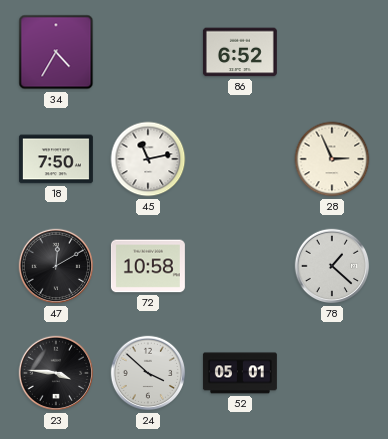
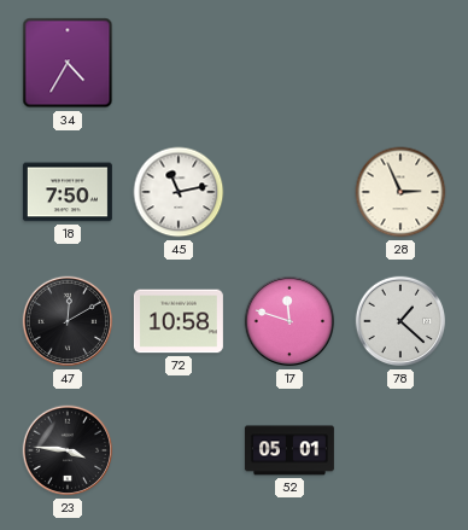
86: 6:52 -> none
17: none -> 11:48
24: 3:52 -> none
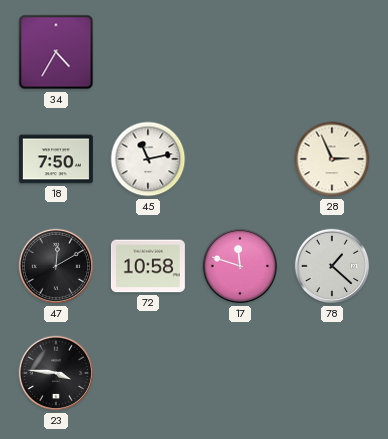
52: 05:01 -> none
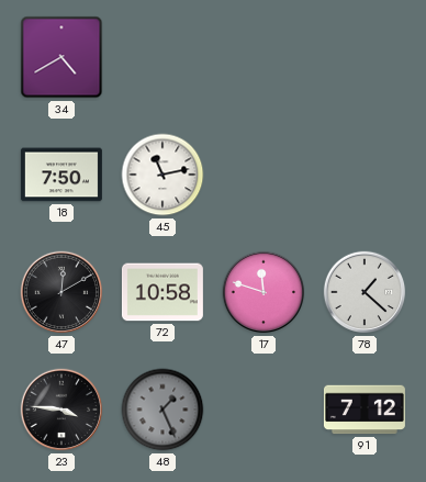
34: 4:35 -> 4:40
28: 2:56 -> none
48: none -> 1:26
91: none -> 7:12
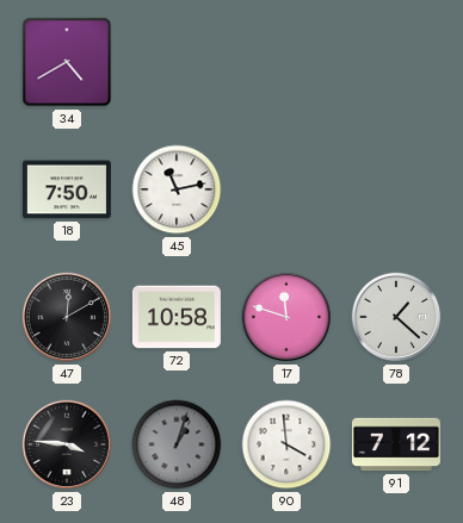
48: 1:26 -> 1:03
90: none -> 3:59
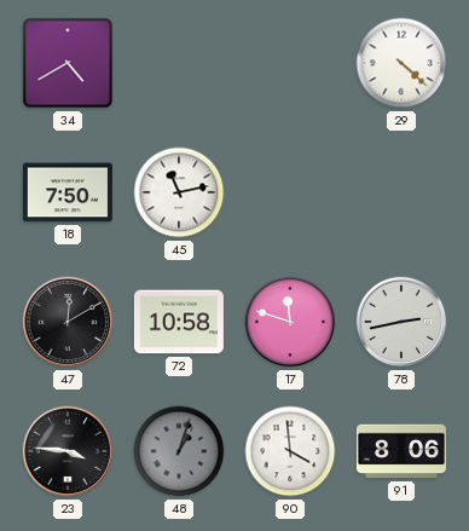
29: none -> 4:22
78: 1:22 -> 2:43
91: 7:12 -> 8:06
